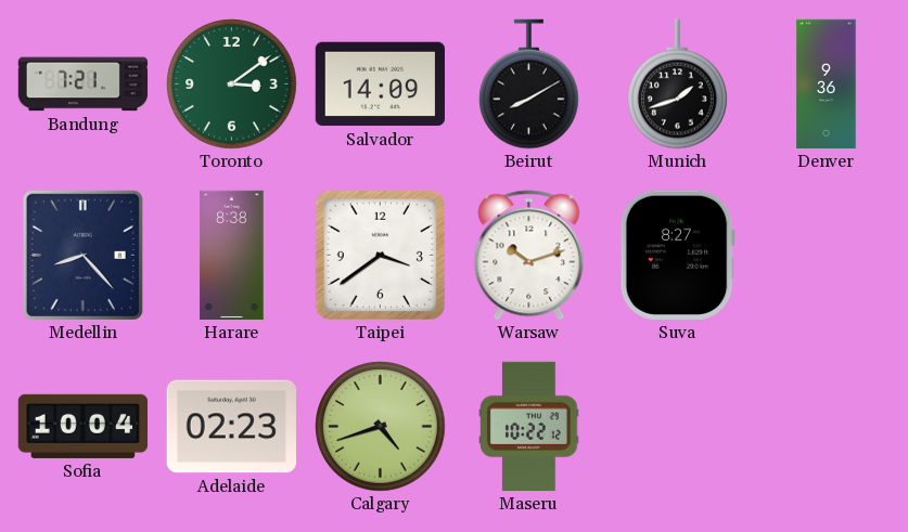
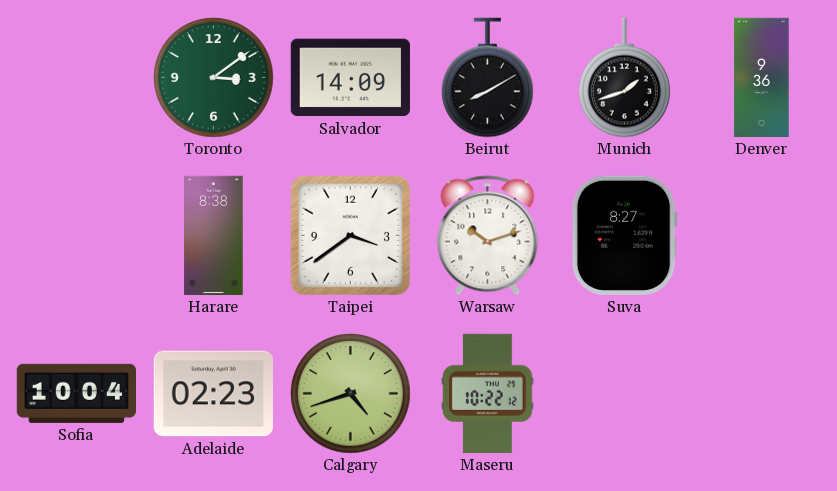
Bandung: 7:21 -> none
Medellin: 8:23 -> none
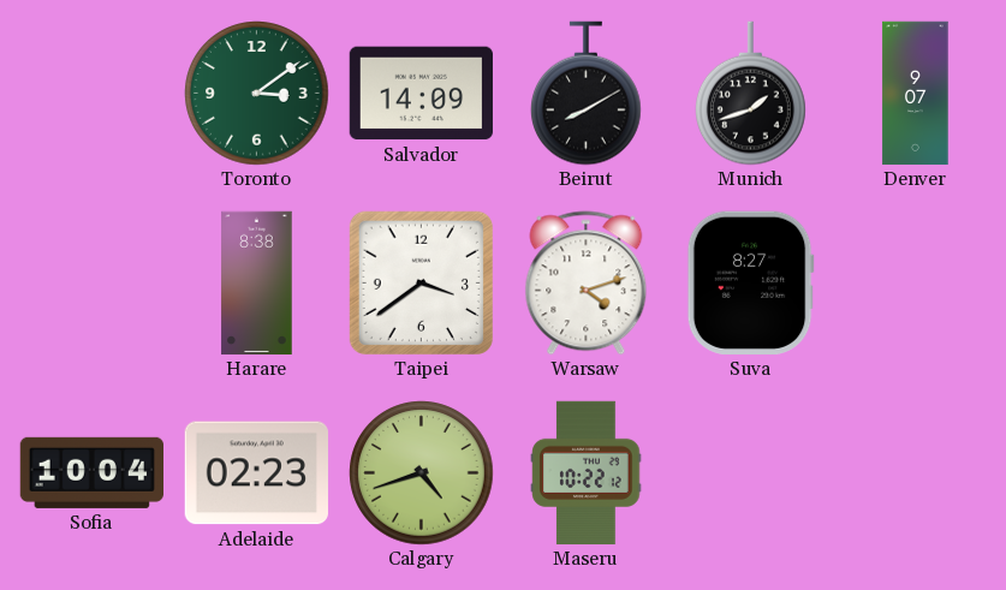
Denver: 9:36 -> 9:07
Warsaw: 10:12 -> 4:12
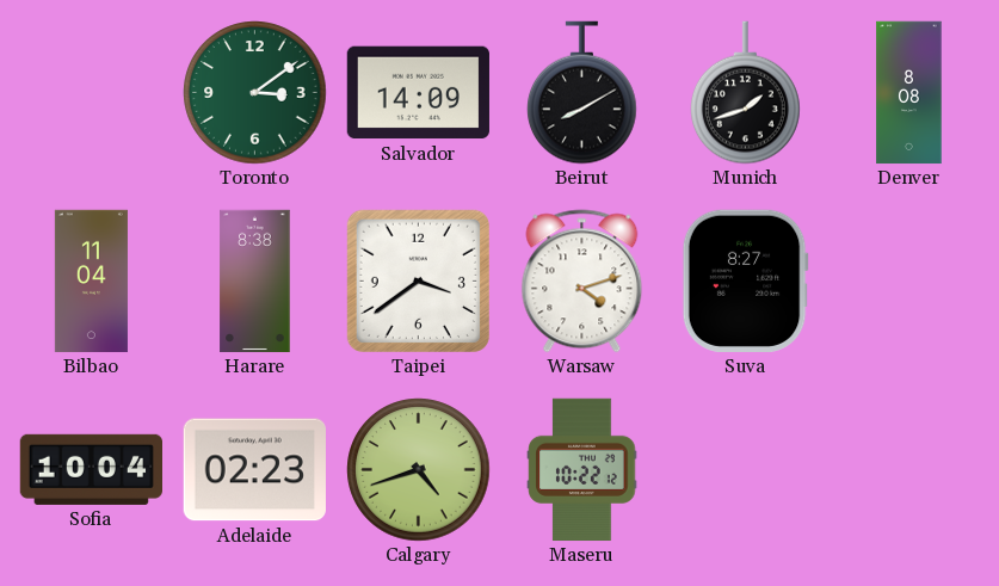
Denver: 9:07 -> 8:08
Bilbao: none -> 11:04
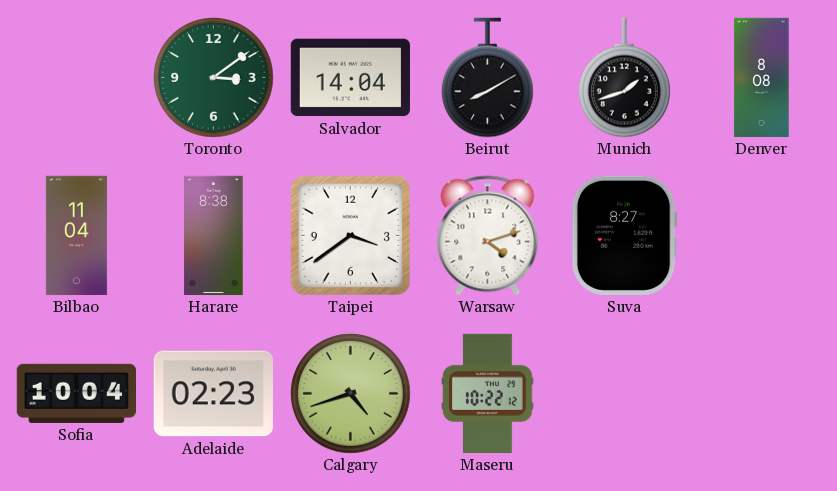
Salvador: 14:09 -> 14:04
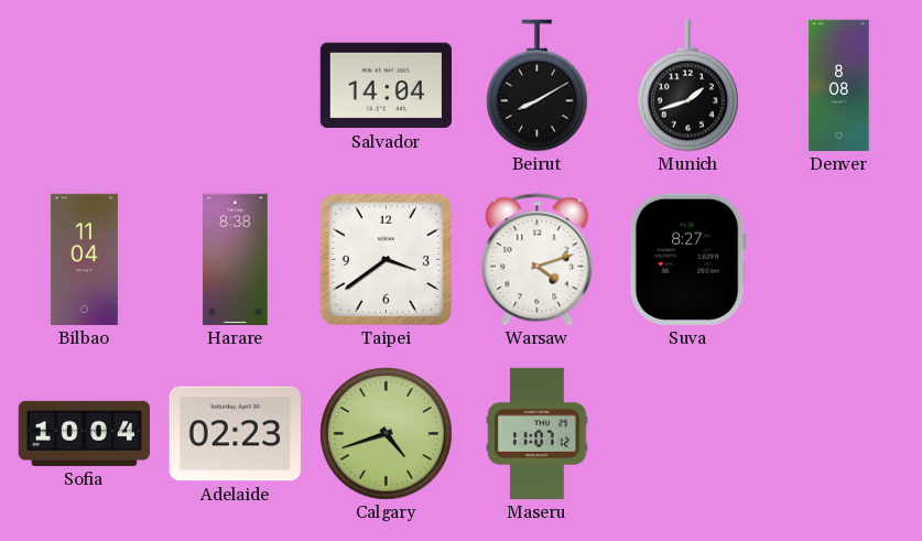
Toronto: 3:09 -> none
Maseru: 10:22 -> 11:07
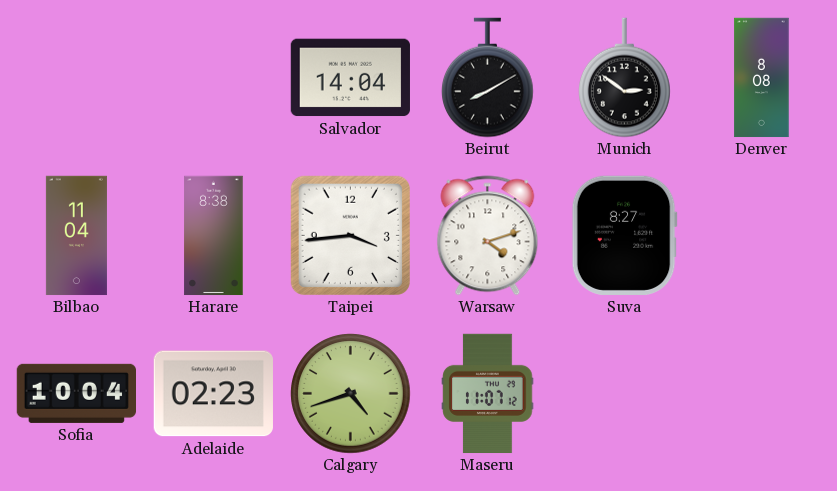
Munich: 1:42 -> 2:51
Taipei: 3:39 -> 3:44
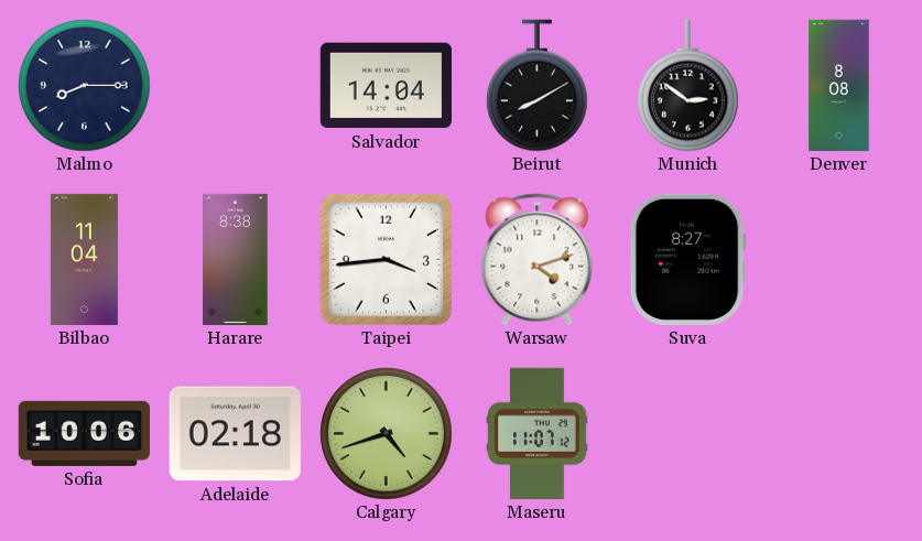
Malmo: none -> 8:15
Sofia: 10:04 -> 10:06
Adelaide: 02:23 -> 02:18
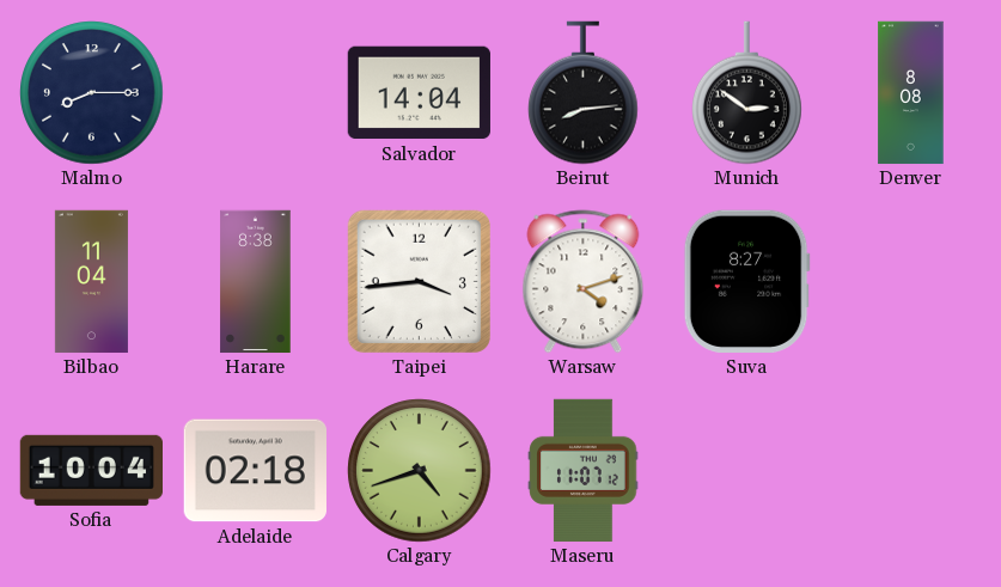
Beirut: 8:10 -> 8:14
Sofia: 10:06 -> 10:04
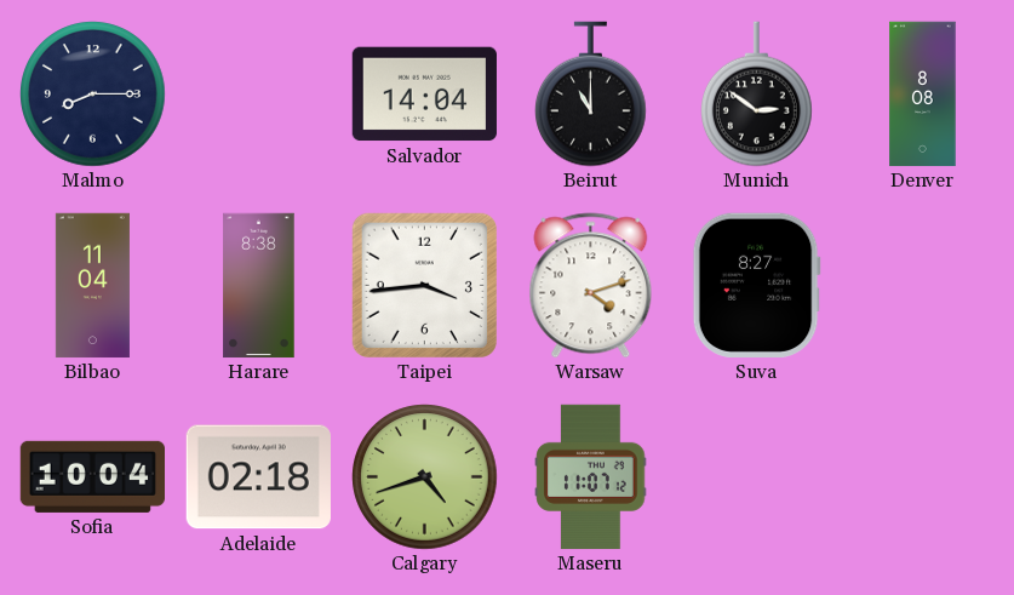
Beirut: 8:14 -> 11:00
